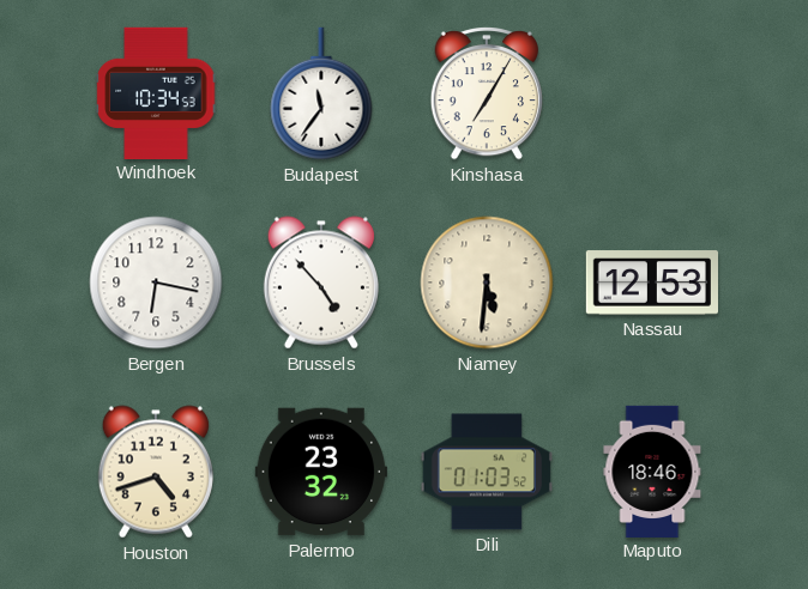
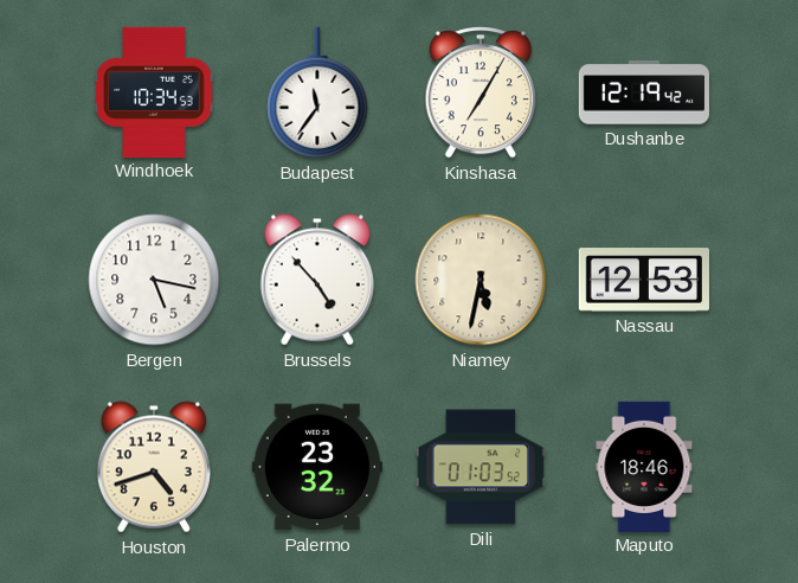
Dushanbe: none -> 12:19
Bergen: 6:17 -> 5:17
Niamey: 5:31 -> 5:32
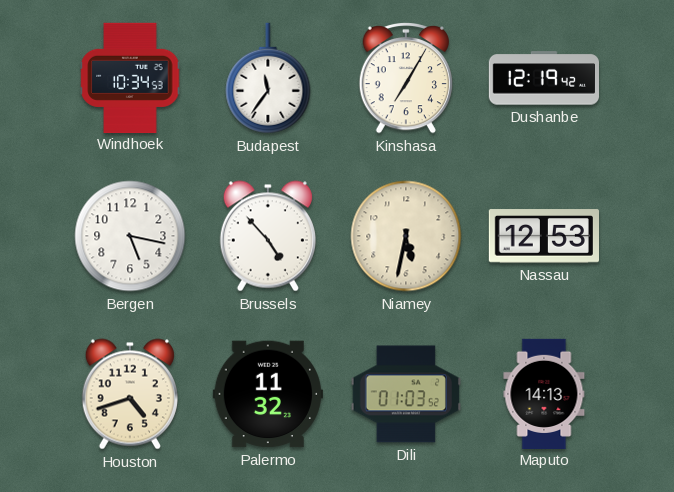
Palermo: 23:32 -> 11:32
Maputo: 18:46 -> 14:13
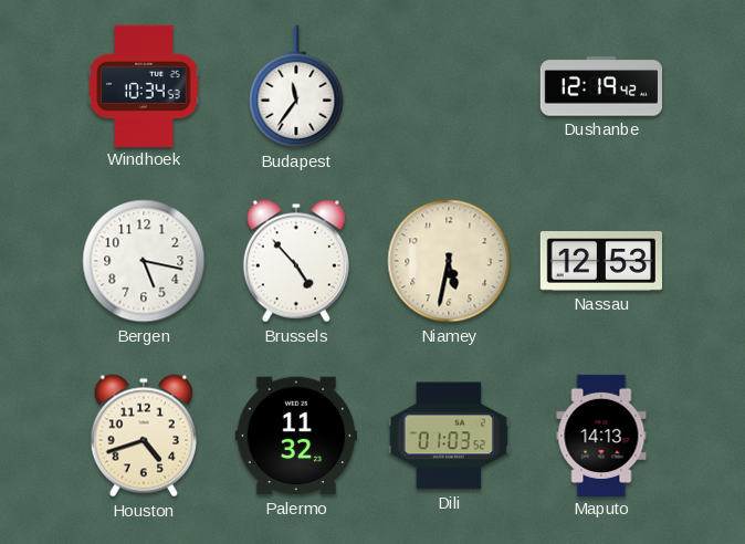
Kinshasa: 7:05 -> none
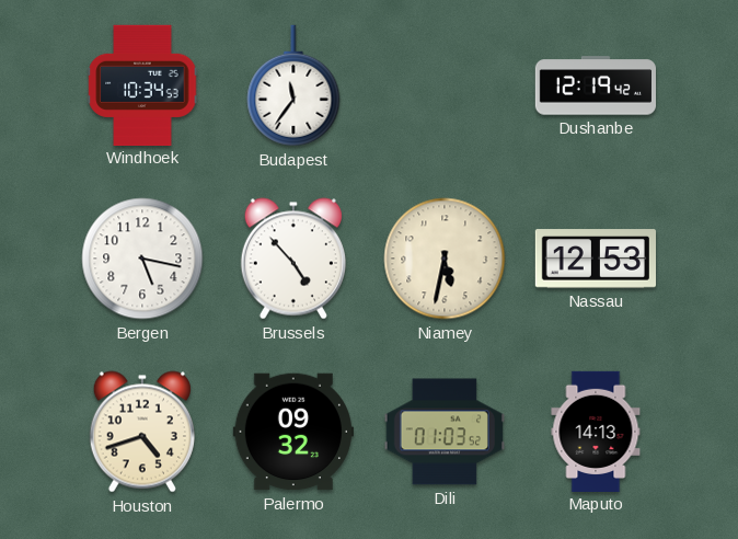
Palermo: 11:32 -> 09:32
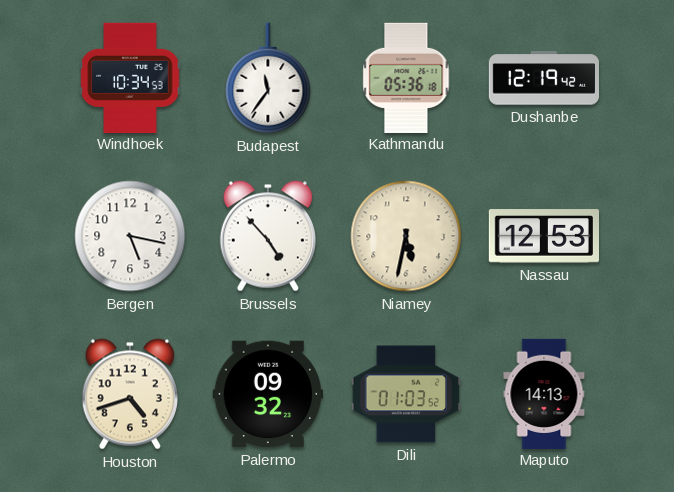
Kathmandu: none -> 05:36
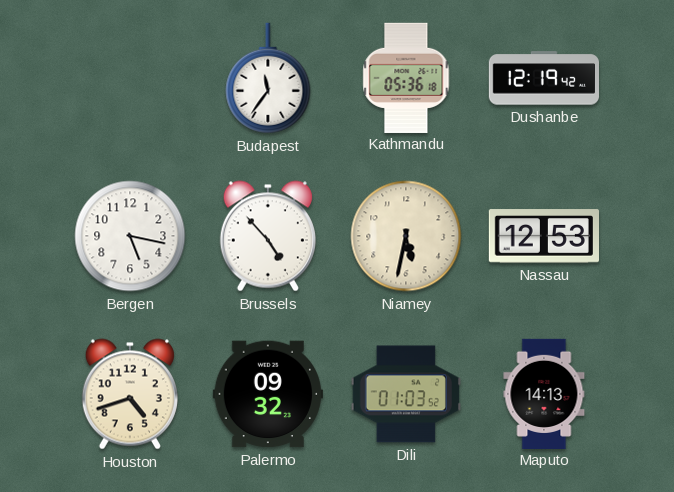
Windhoek: 10:34 -> none
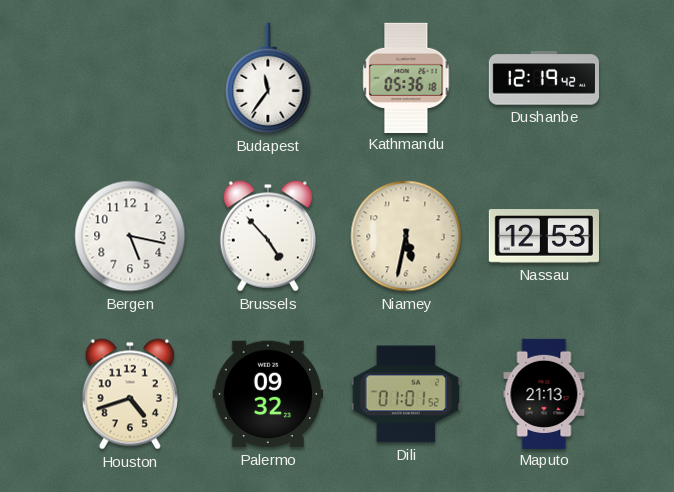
Dili: 01:03 -> 01:01
Maputo: 14:13 -> 21:13
